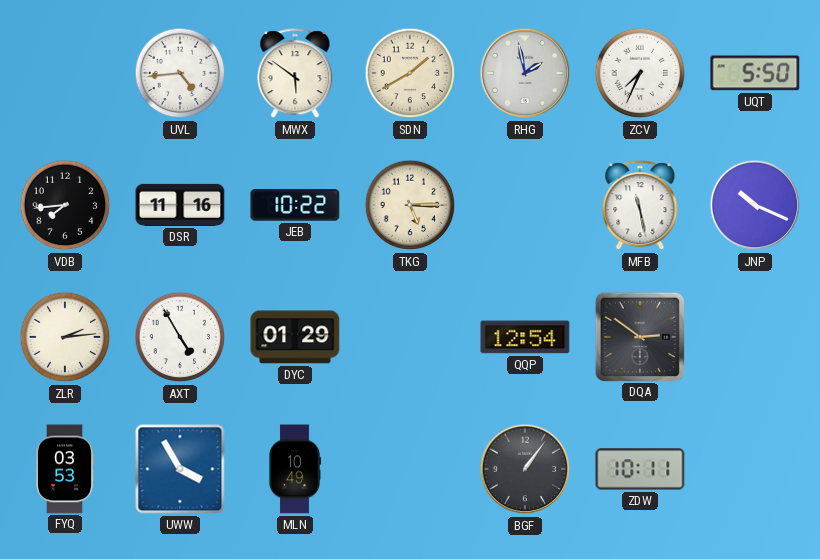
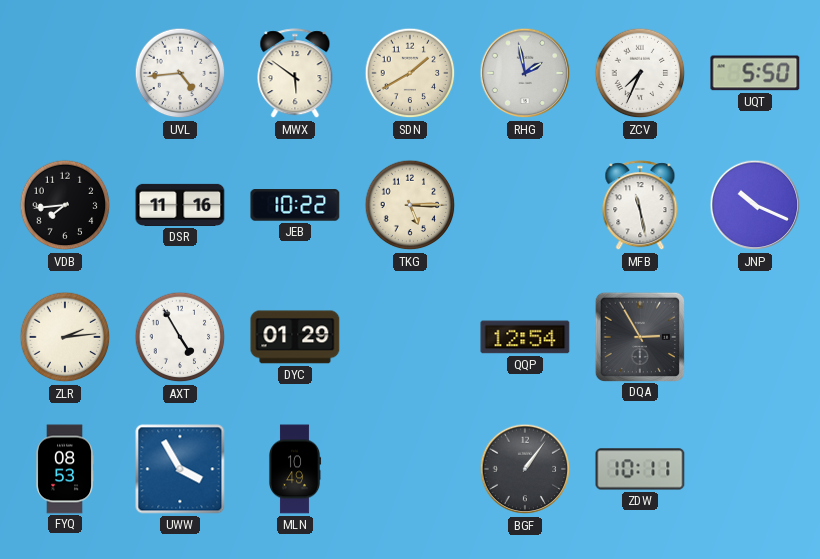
DQA: 2:51 -> 2:55
FYQ: 03:53 -> 08:53
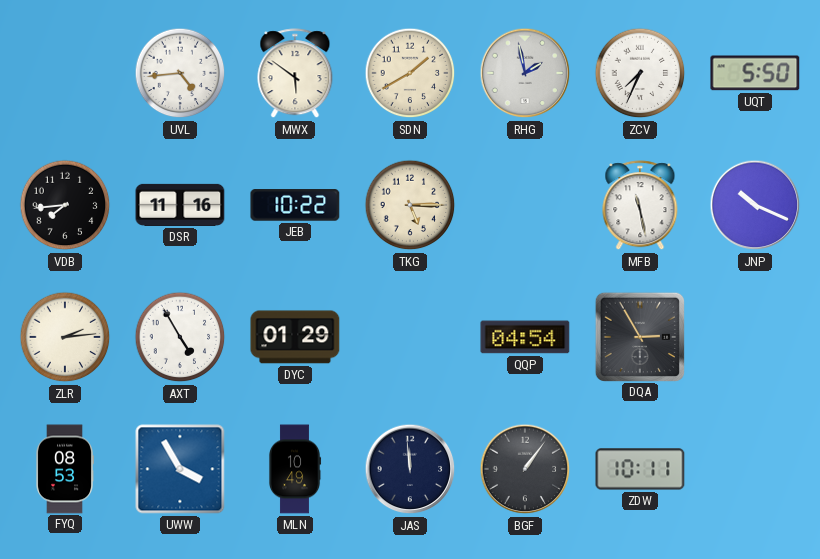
QQP: 12:54 -> 04:54
JAS: none -> 11:59
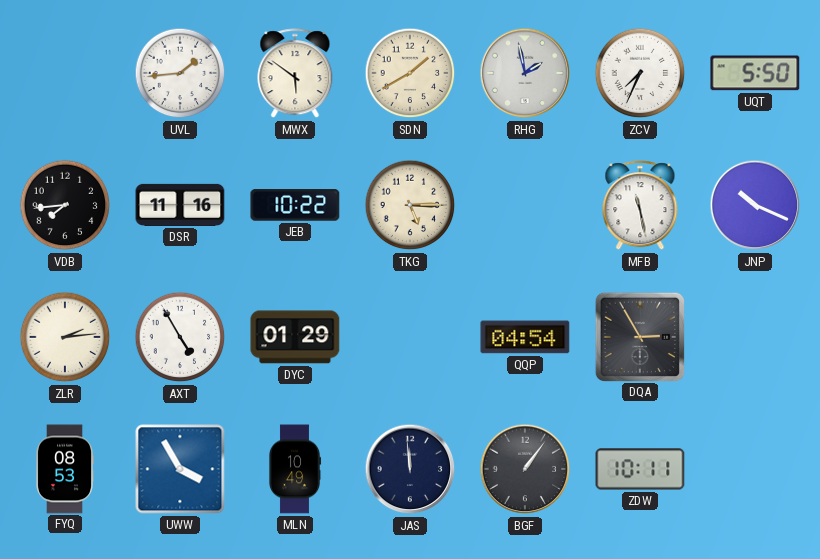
UVL: 4:44 -> 1:44
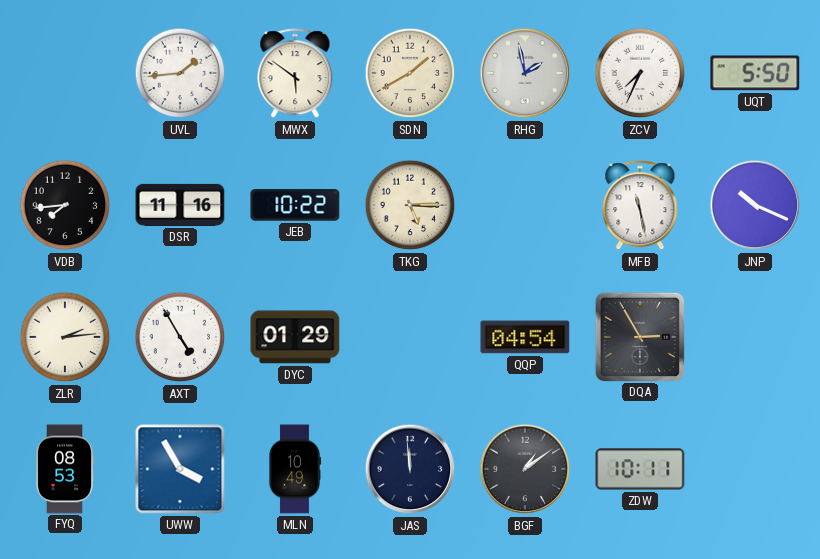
BGF: 1:06 -> 1:09
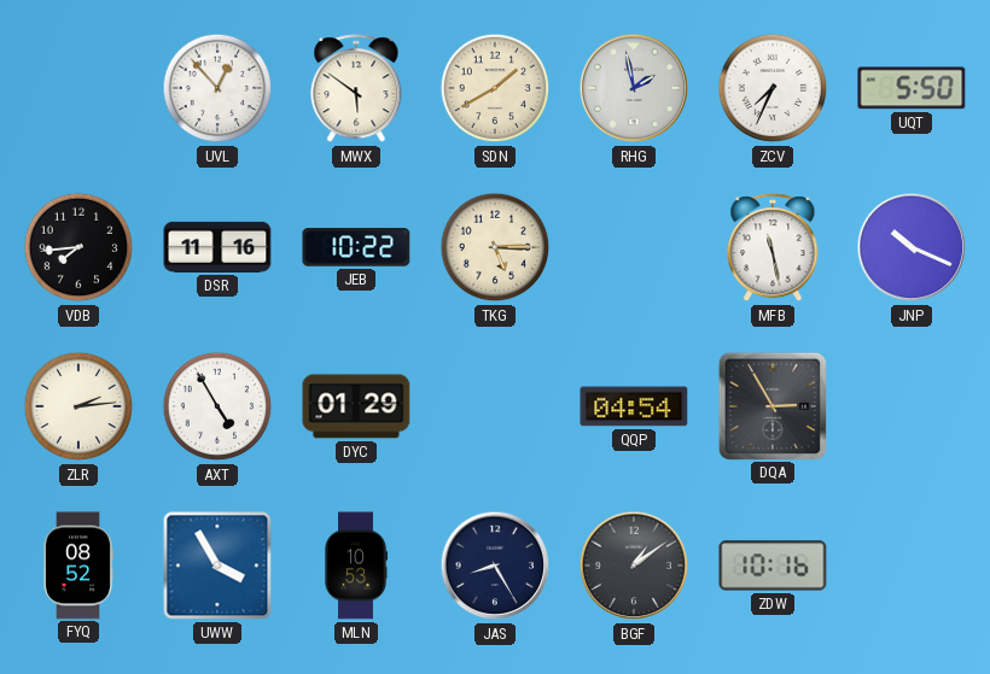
UVL: 1:44 -> 12:53
FYQ: 08:53 -> 08:52
MLN: 10:49 -> 10:53
JAS: 11:59 -> 8:25
ZDW: 10:11 -> 10:16
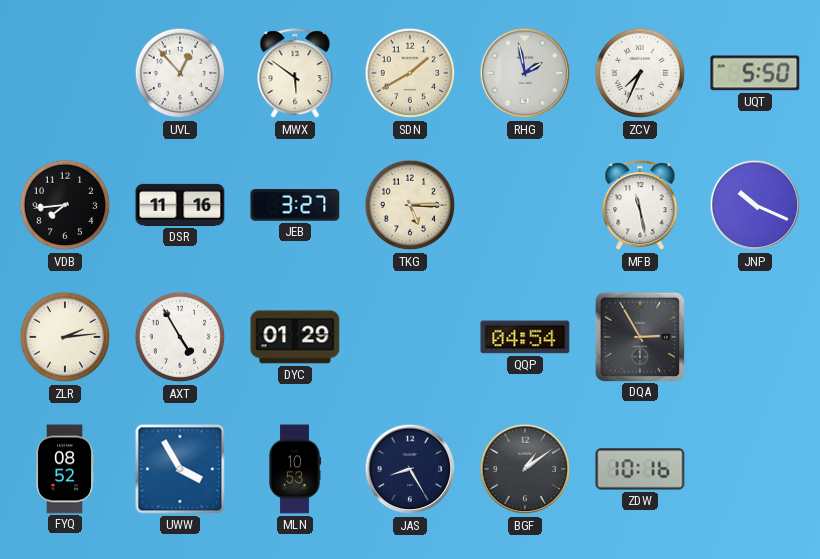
JEB: 10:22 -> 3:27
